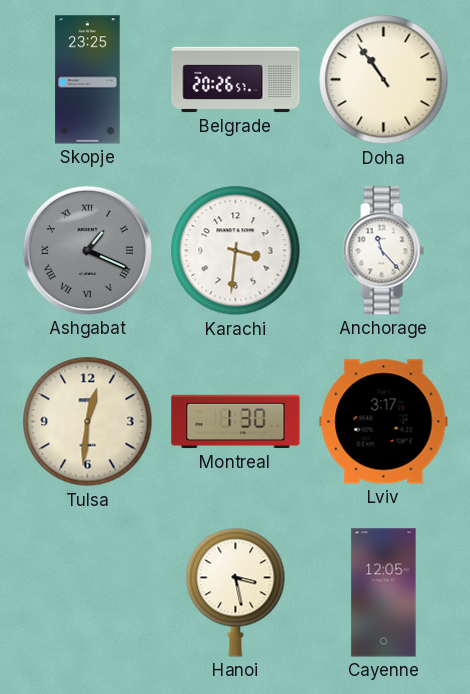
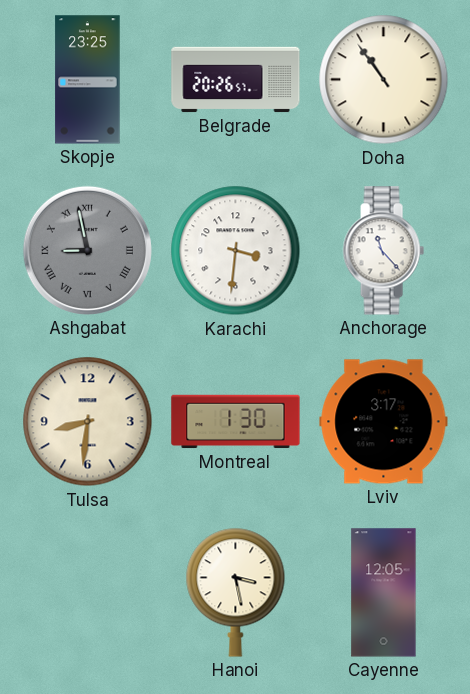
Ashgabat: 1:19 -> 8:58
Tulsa: 12:31 -> 8:31
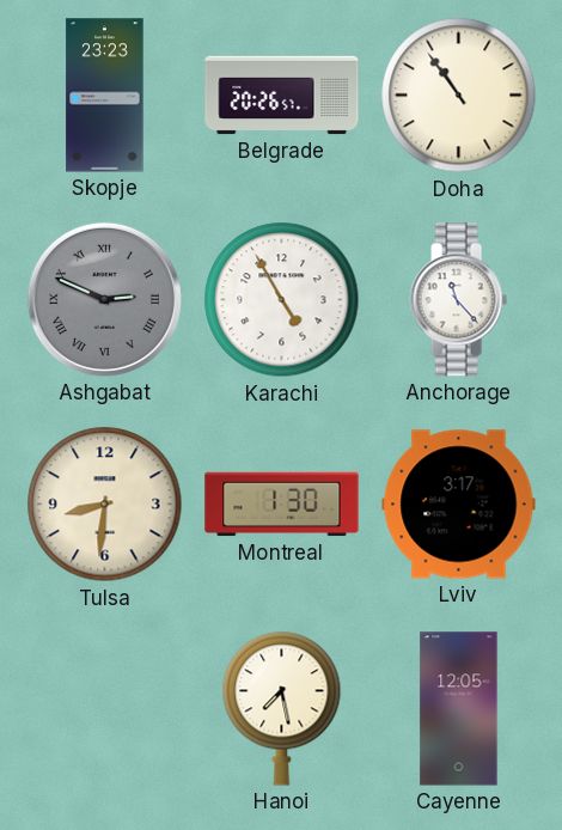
Skopje: 23:25 -> 23:23
Ashgabat: 8:58 -> 2:49
Karachi: 3:31 -> 4:55
Hanoi: 3:28 -> 7:28
